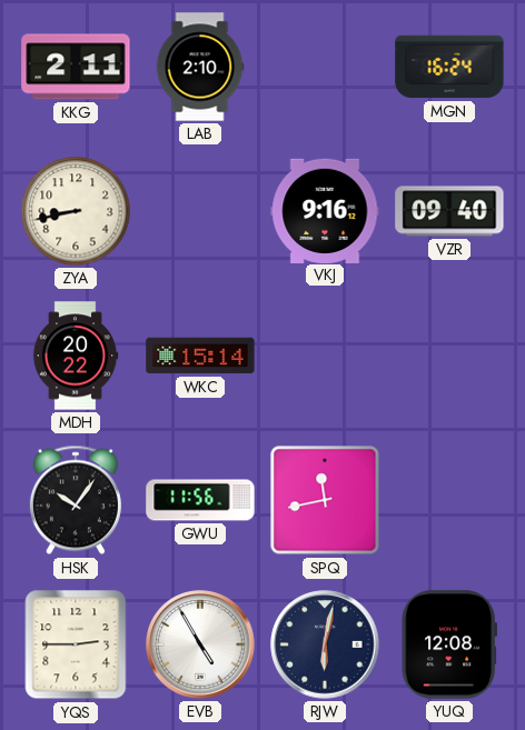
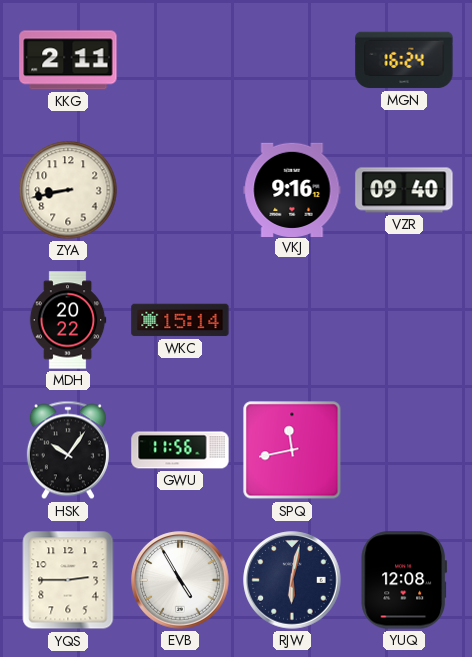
LAB: 2:10 -> none
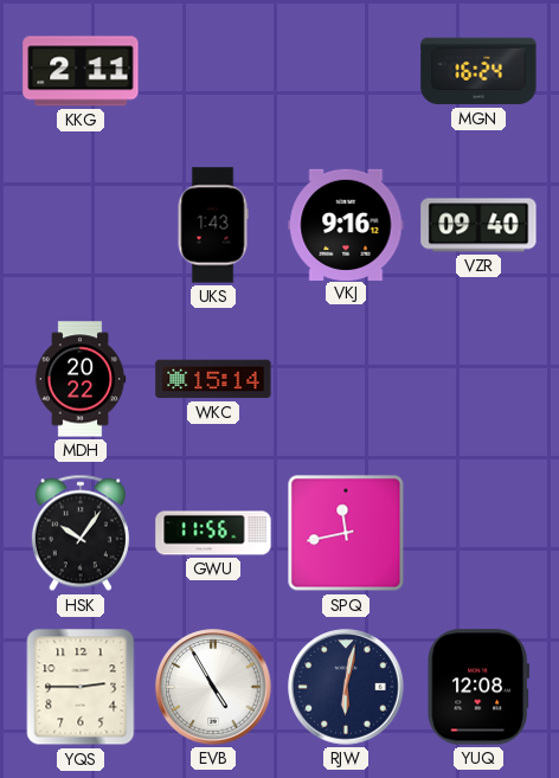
ZYA: 8:43 -> none
UKS: none -> 1:43
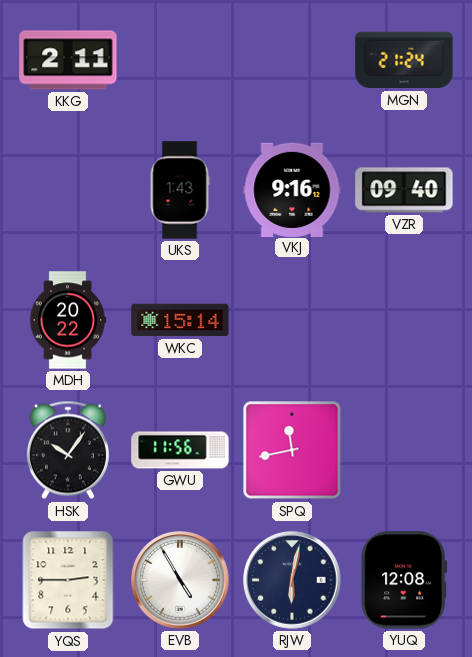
MGN: 16:24 -> 21:24
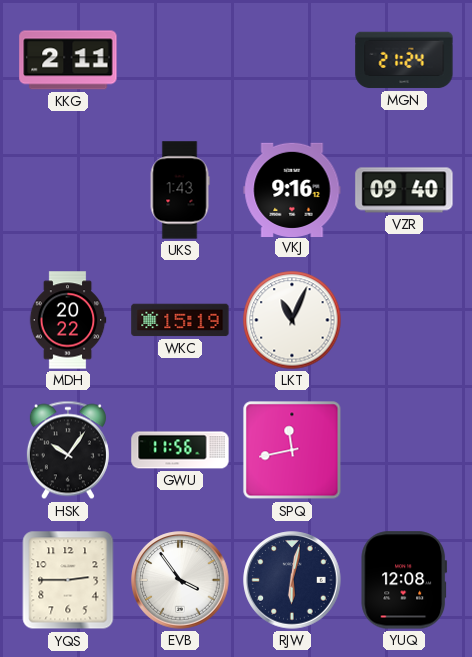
WKC: 15:14 -> 15:19
LKT: none -> 11:04
EVB: 4:55 -> 3:54
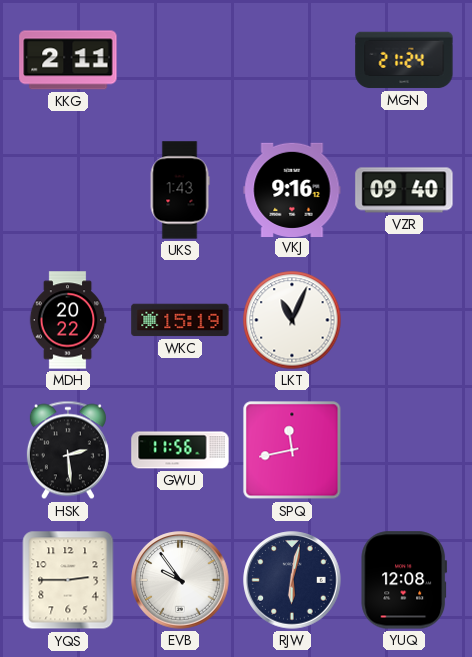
HSK: 10:06 -> 2:29
EVB: 3:54 -> 9:54
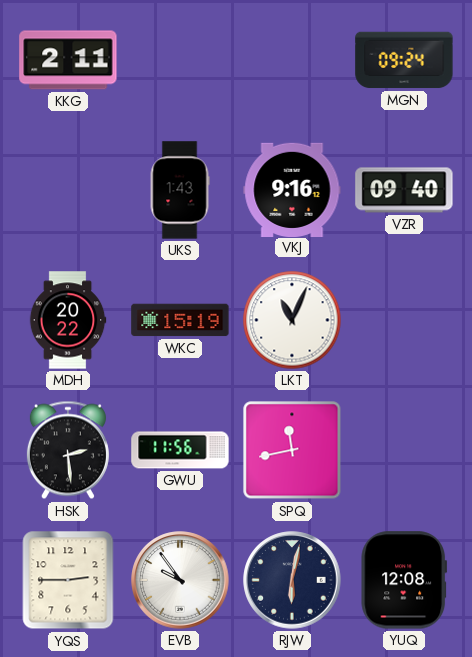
MGN: 21:24 -> 09:24
